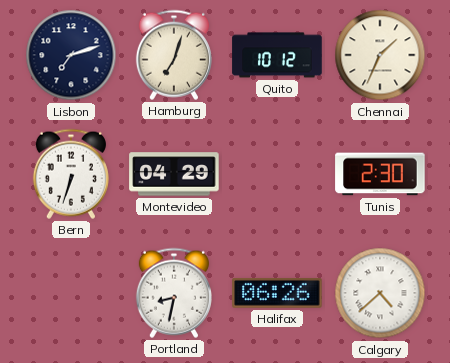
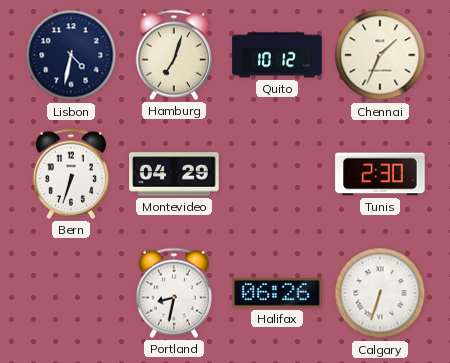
Lisbon: 7:12 -> 4:32
Calgary: 4:38 -> 6:33
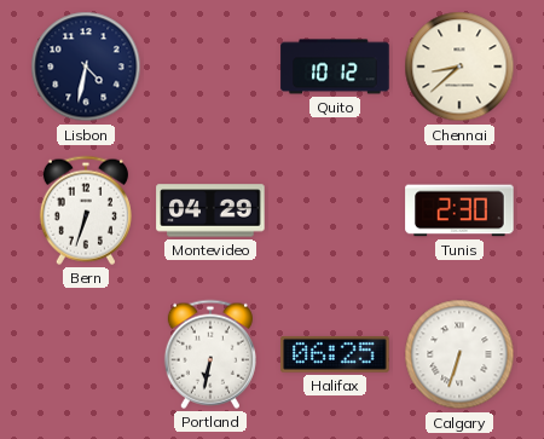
Hamburg: 7:03 -> none
Chennai: 1:34 -> 8:38
Portland: 8:32 -> 6:32
Halifax: 06:26 -> 06:25
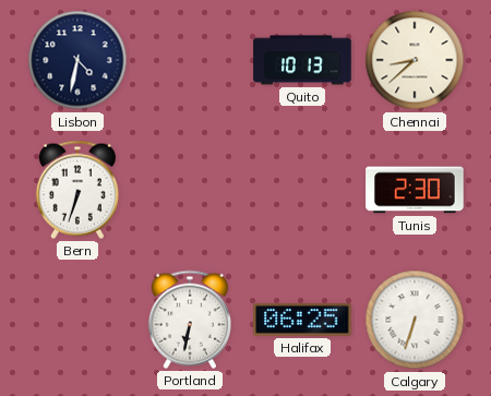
Quito: 10:12 -> 10:13
Montevideo: 04:29 -> none
